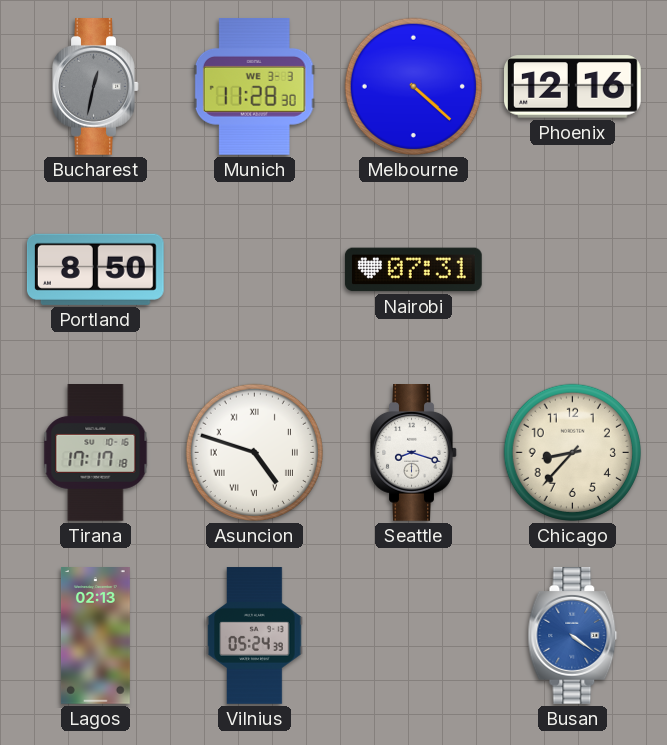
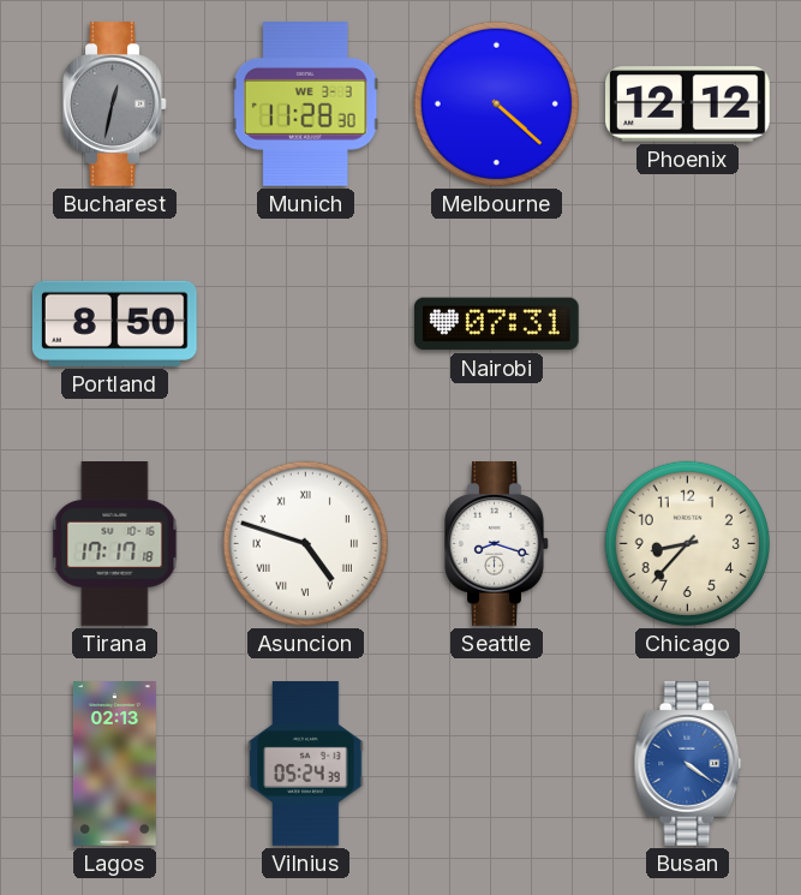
Phoenix: 12:16 -> 12:12
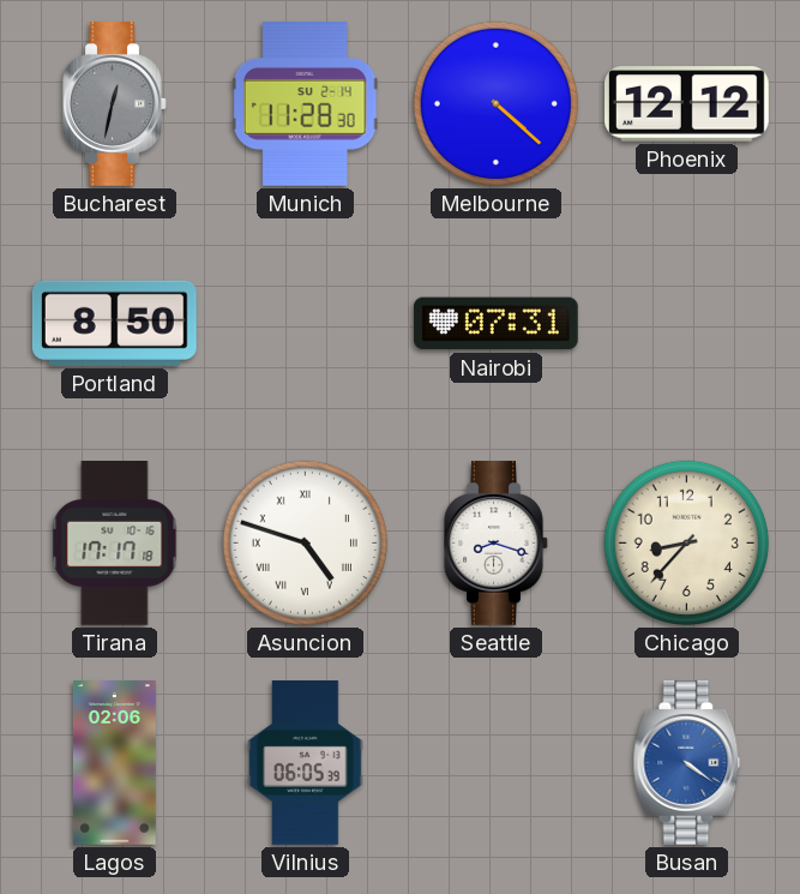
Munich date: WE 3-3 -> SU 2-14
Lagos: 02:13 -> 02:06
Vilnius: 05:24 -> 06:05
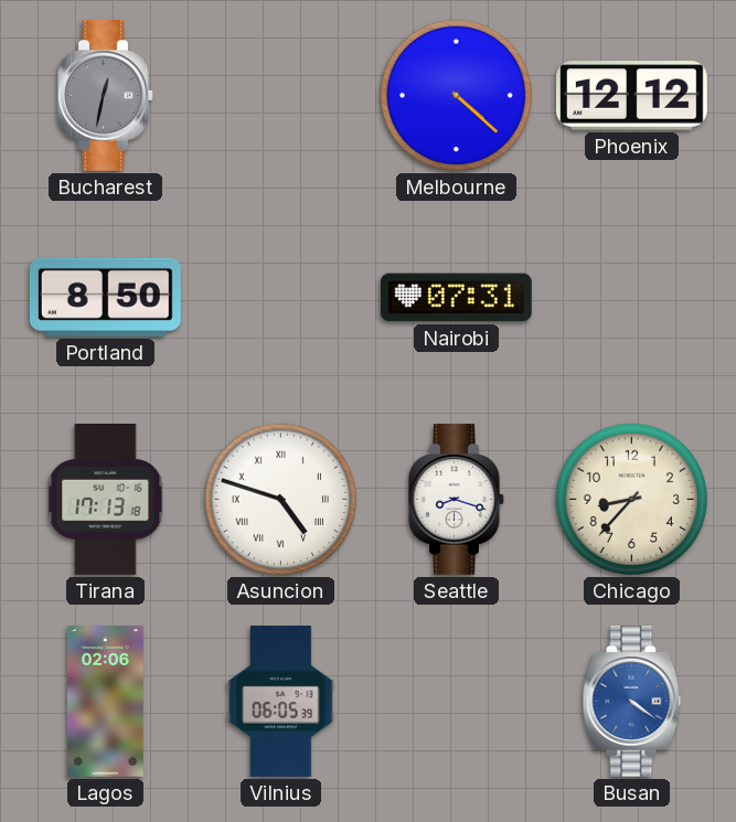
Munich: 11:28 -> none
Tirana: 17:17 -> 17:13
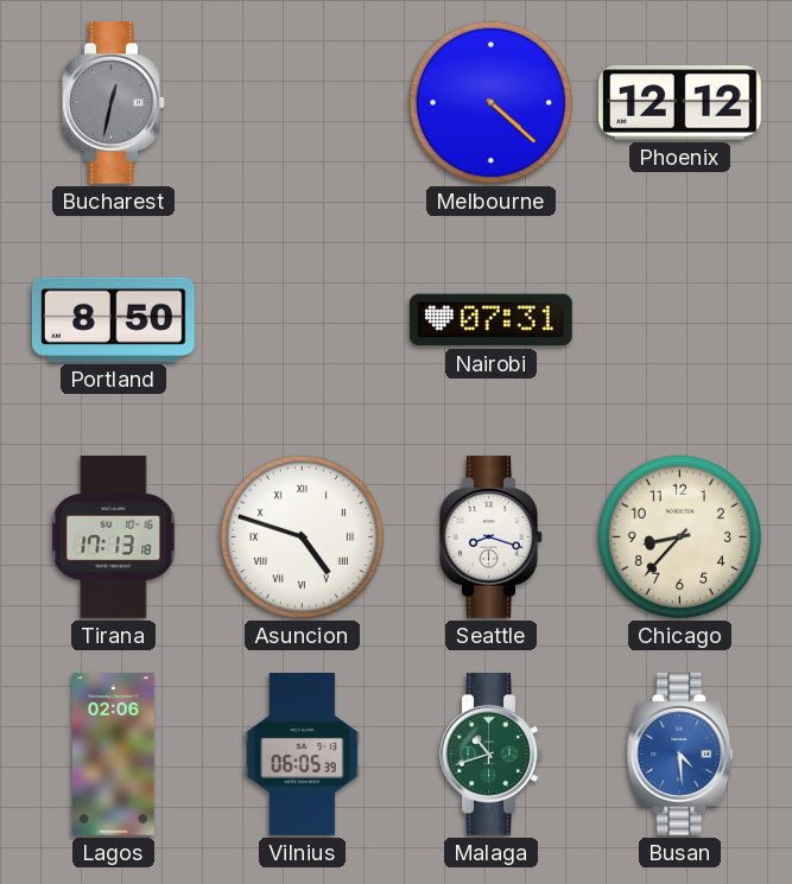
Malaga: none -> 10:42
Busan: 4:21 -> 4:29
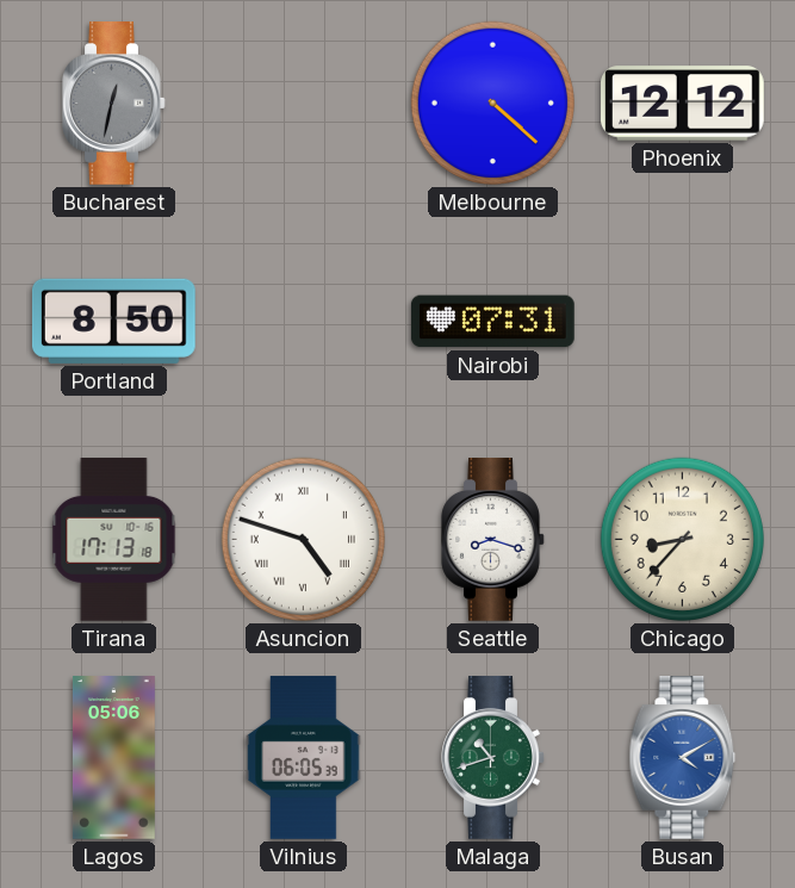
Lagos: 02:06 -> 05:06
Busan: 4:29 -> 4:10
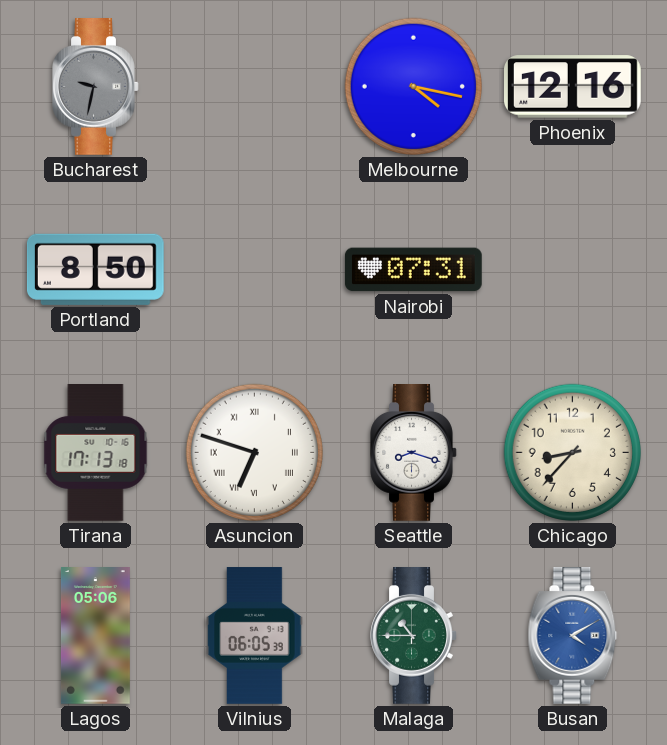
Bucharest: 12:32 -> 9:32
Melbourne: 4:22 -> 4:17
Phoenix: 12:12 -> 12:16
Asuncion: 4:48 -> 6:48
Malaga: 10:42 -> 10:45
